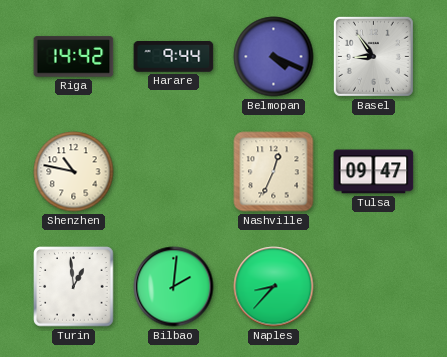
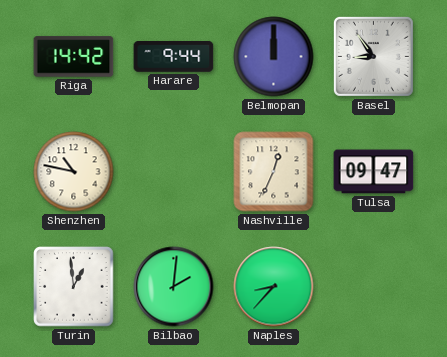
Belmopan: 4:19 -> 12:00
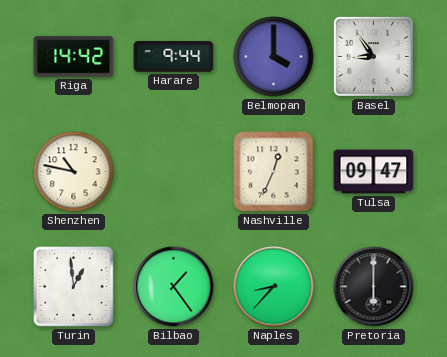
Belmopan: 12:00 -> 4:00
Bilbao: 2:01 -> 1:24
Pretoria: none -> 6:00
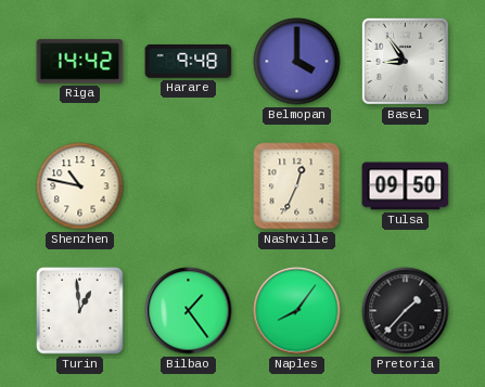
Harare: 9:44 -> 9:48
Tulsa: 09:47 -> 09:50
Naples: 8:37 -> 8:06
Pretoria: 6:00 -> 1:37
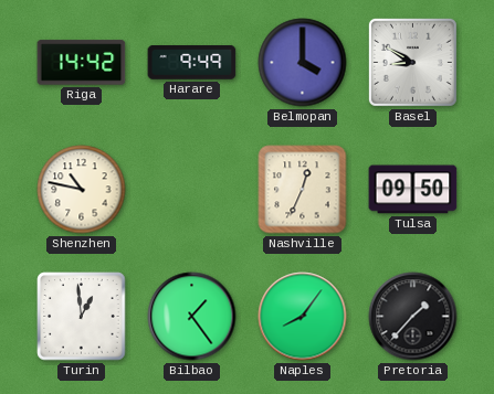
Harare: 9:48 -> 9:49
Basel: 8:54 -> 8:50
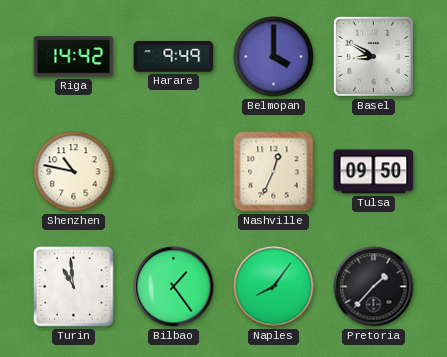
Turin: 12:59 -> 10:59
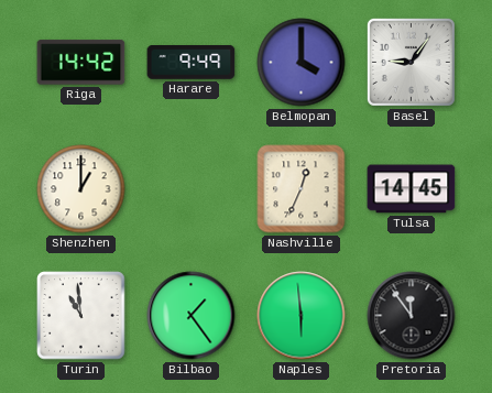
Basel: 8:50 -> 9:06
Shenzhen: 10:47 -> 1:00
Tulsa: 09:50 -> 14:45
Naples: 8:06 -> 5:59
Pretoria: 1:37 -> 11:54
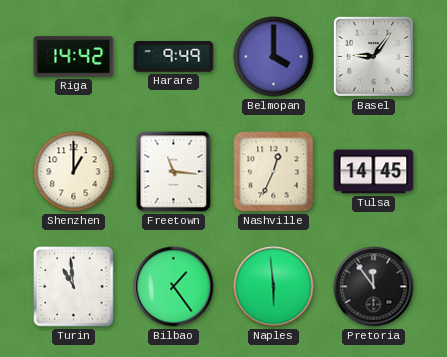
Freetown: none -> 11:16
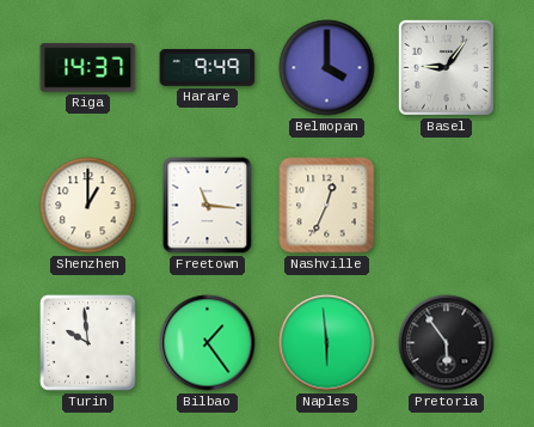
Riga: 14:42 -> 14:37
Tulsa: 14:45 -> none
Turin: 10:59 -> 9:59
Pretoria: 11:54 -> 5:54
